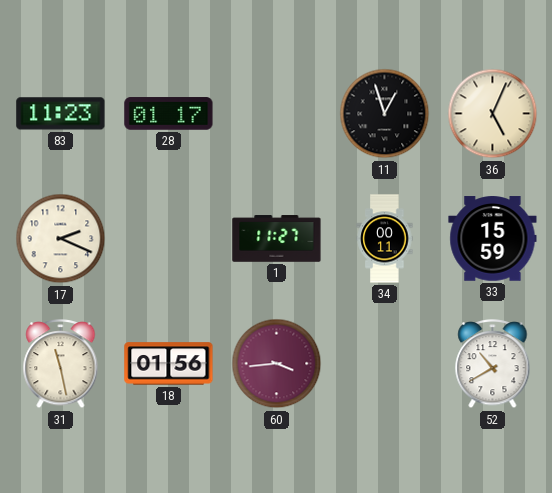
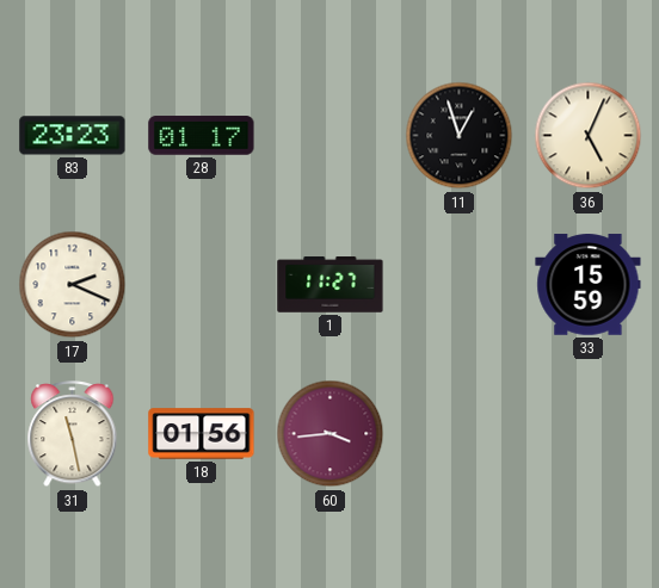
83: 11:23 -> 23:23
34: 00:11 -> none
52: 10:40 -> none
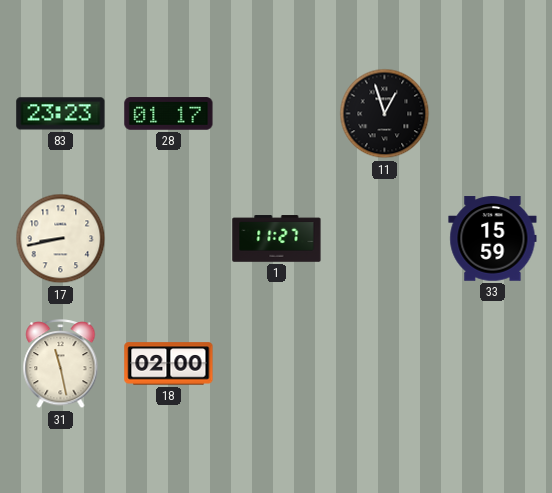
36: 5:04 -> none
17: 2:19 -> 8:43
18: 01:56 -> 02:00
60: 3:44 -> none
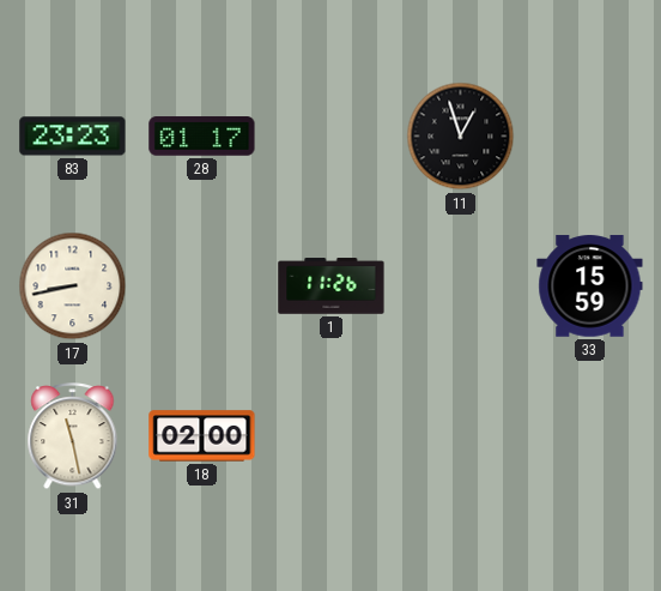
1: 11:27 -> 11:26
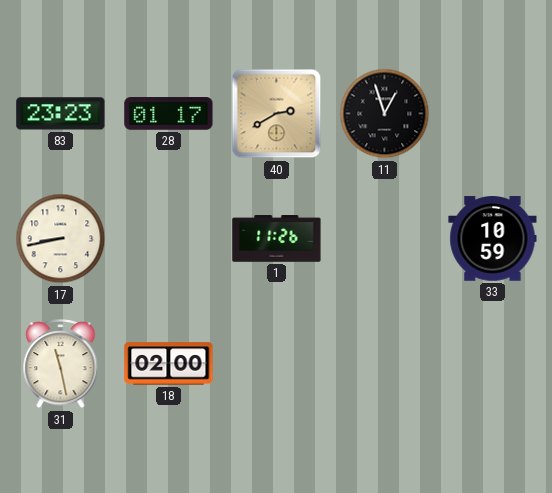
40: none -> 2:40
33: 15:59 -> 10:59
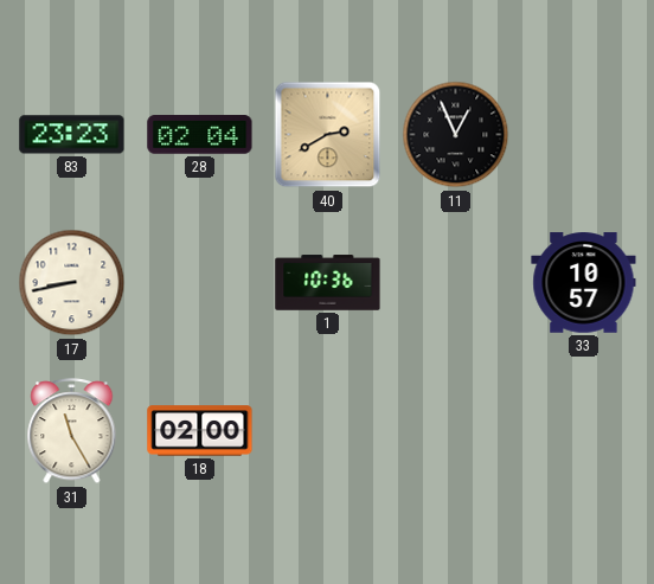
28: 01:17 -> 02:04
11: 12:57 -> 12:56
1: 11:26 -> 10:36
33: 10:59 -> 10:57
31: 11:28 -> 11:25
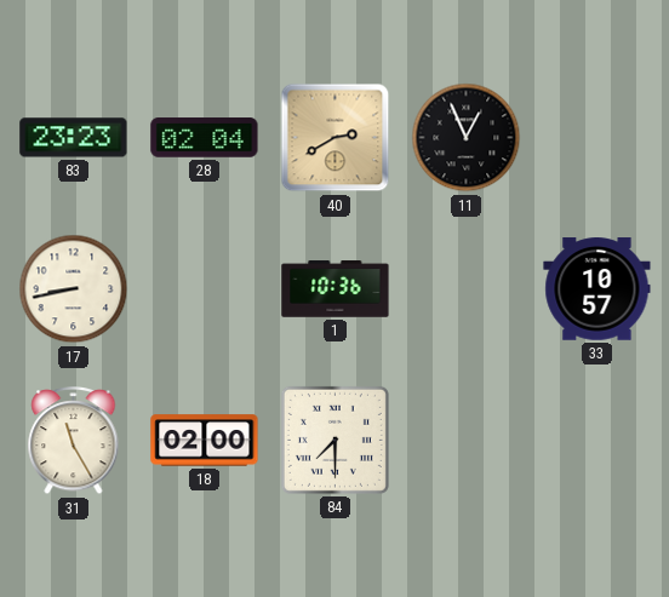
84: none -> 7:30
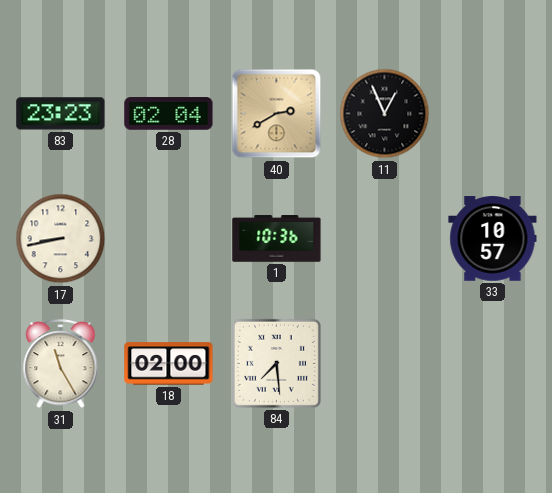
84: 7:30 -> 7:29
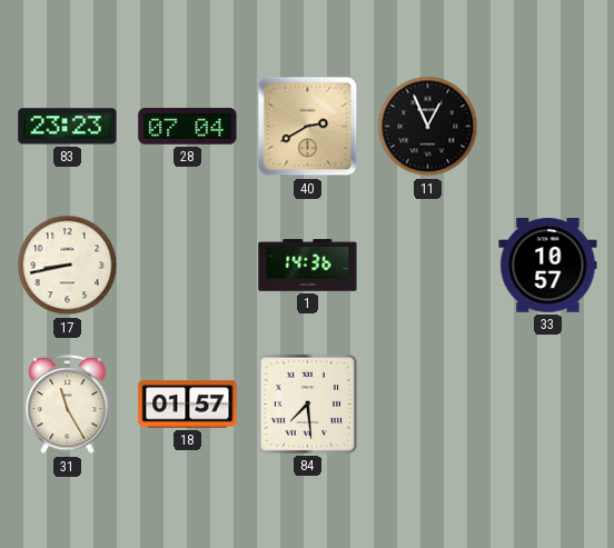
28: 02:04 -> 07:04
1: 10:36 -> 14:36
18: 02:00 -> 01:57
